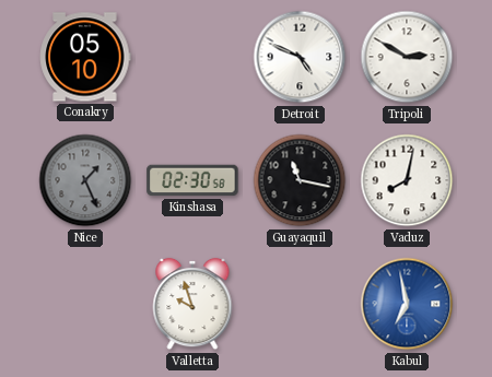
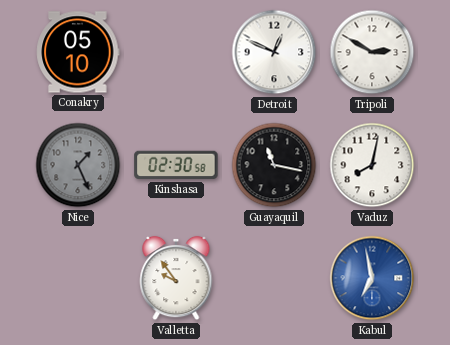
Detroit: 4:49 -> 12:49
Valletta: 9:57 -> 9:54
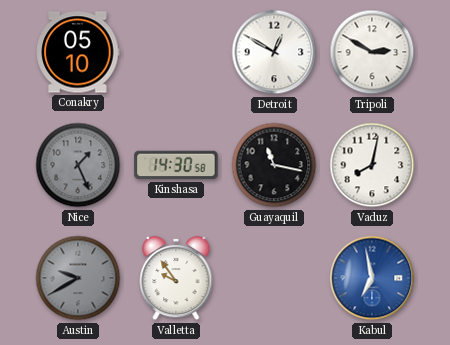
Detroit: 12:49 -> 12:50
Kinshasa: 02:30 -> 14:30
Austin: none -> 9:40
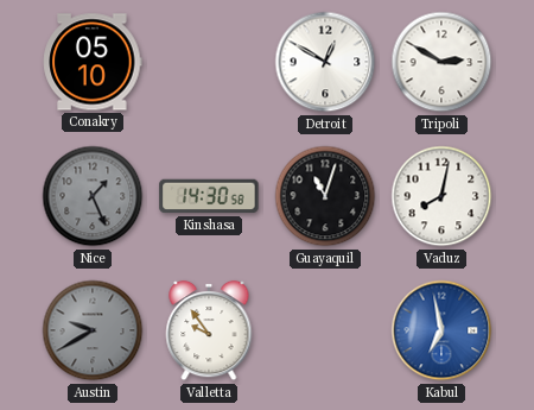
Guayaquil: 11:17 -> 11:03
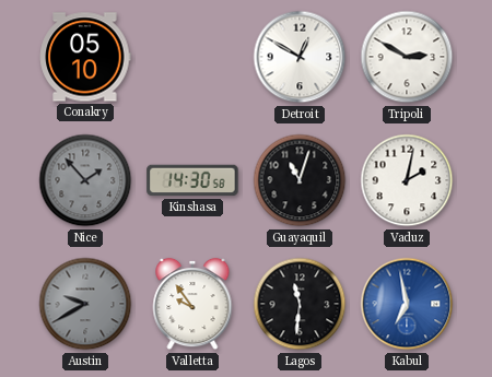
Nice: 1:26 -> 1:53
Vaduz: 8:02 -> 2:02
Lagos: none -> 11:31
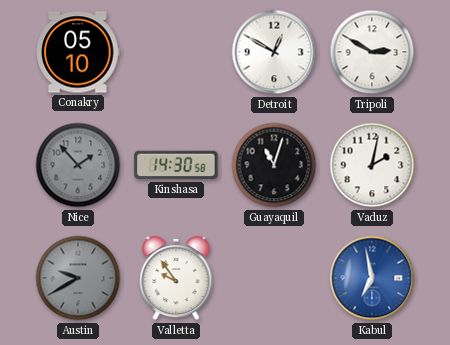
Lagos: 11:31 -> none
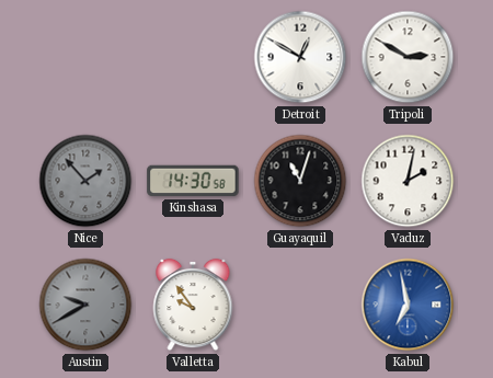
Conakry: 05:10 -> none
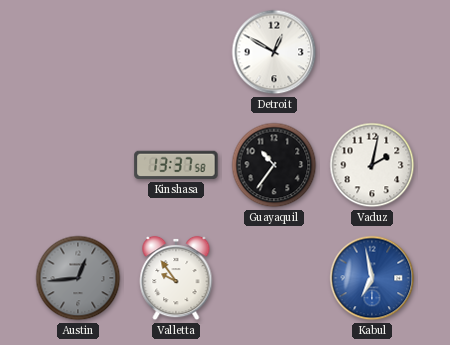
Tripoli: 2:50 -> none
Nice: 1:53 -> none
Kinshasa: 14:30 -> 13:37
Guayaquil: 11:03 -> 10:36
Austin: 9:40 -> 12:44
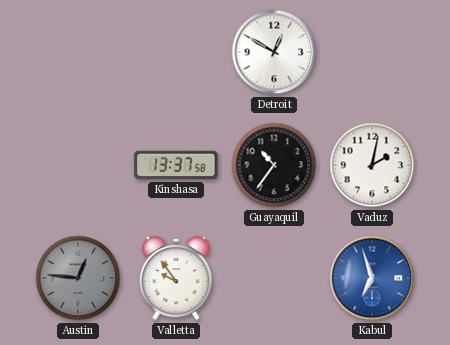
Austin: 12:44 -> 12:46
Kabul: 6:58 -> 6:57
